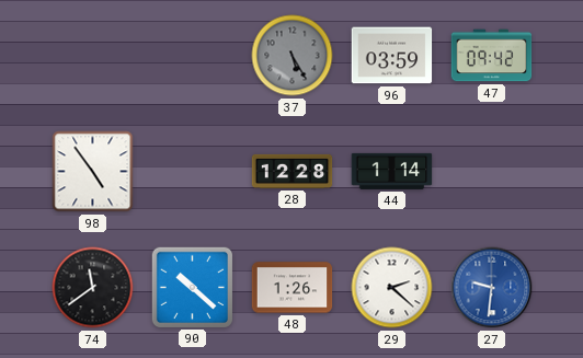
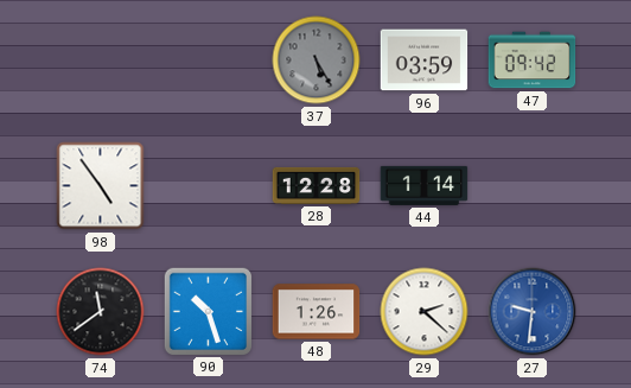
90: 10:22 -> 10:27
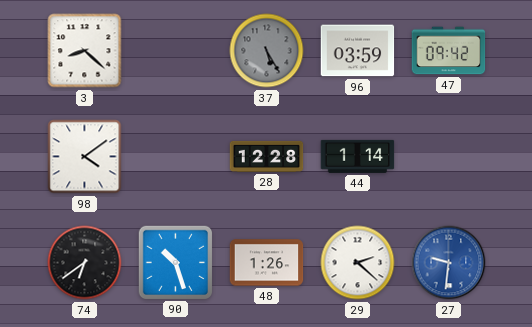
3: none -> 8:22
98: 4:54 -> 4:09
74: 11:39 -> 6:39
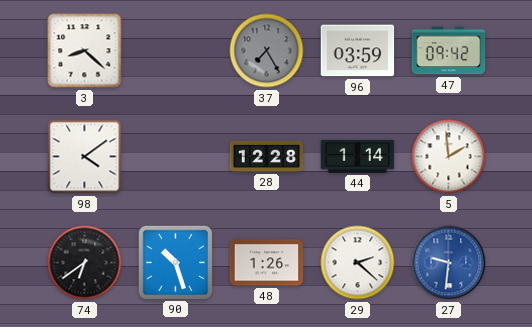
37: 5:25 -> 7:25
5: none -> 1:59
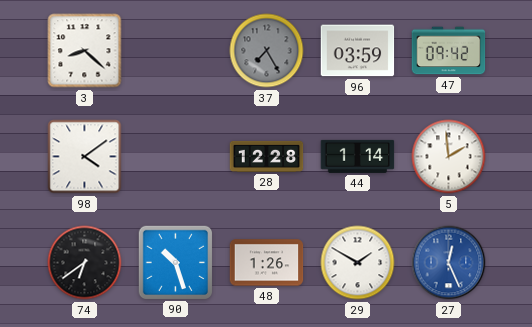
29: 2:22 -> 1:50
27: 9:31 -> 12:26
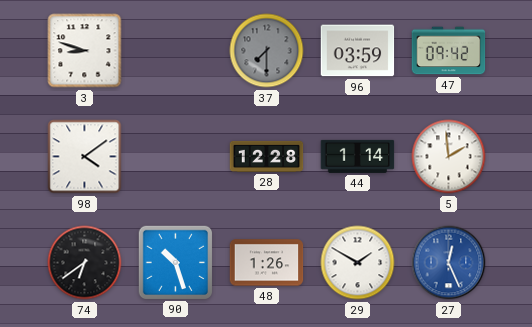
3: 8:22 -> 8:48
37: 7:25 -> 7:30
